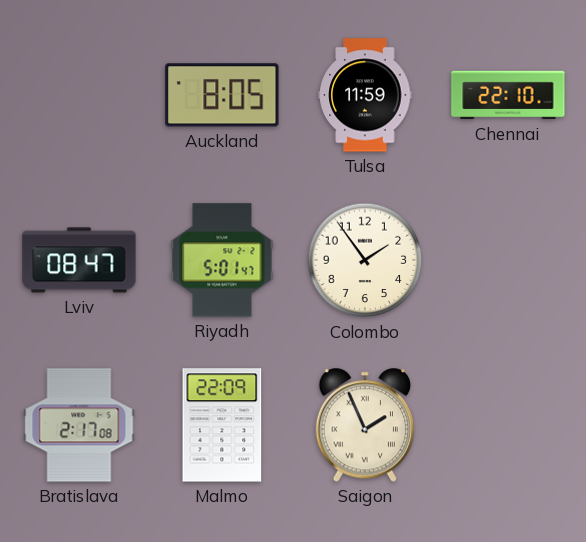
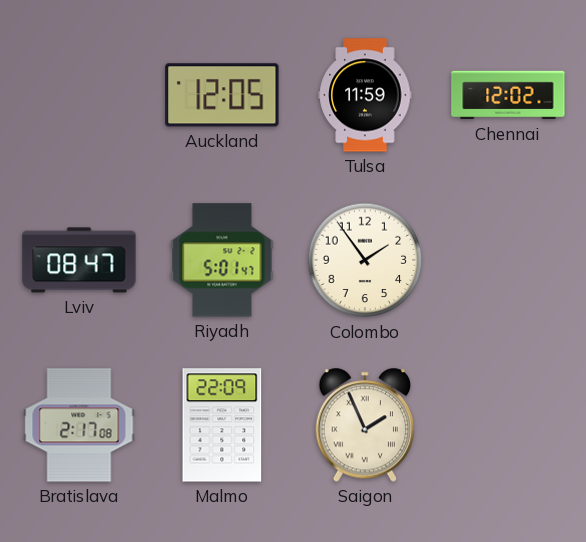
Auckland: 8:05 -> 12:05
Chennai: 22:10 -> 12:02
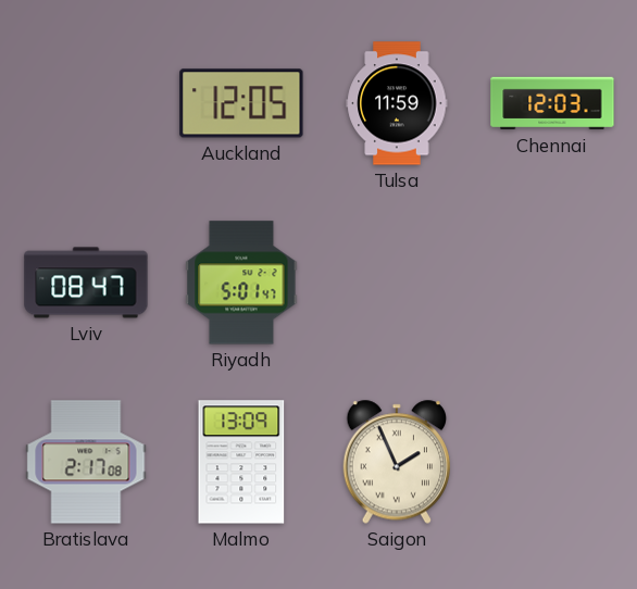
Chennai: 12:02 -> 12:03
Colombo: 1:54 -> none
Malmo: 22:09 -> 13:09
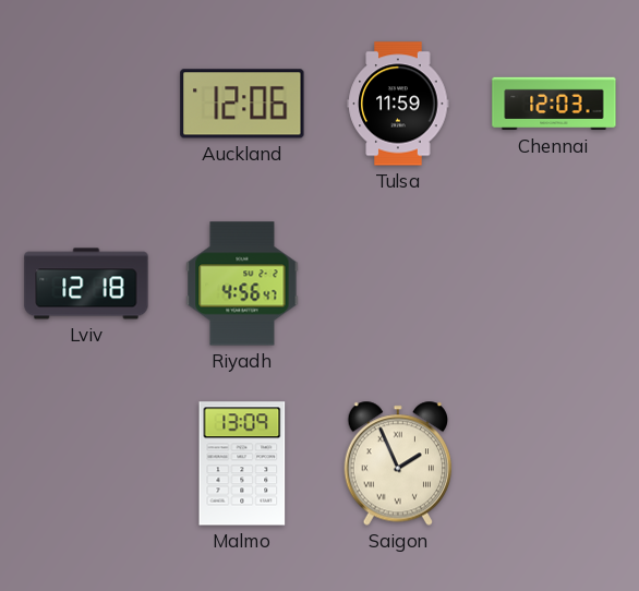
Auckland: 12:05 -> 12:06
Lviv: 08:47 -> 12:18
Riyadh: 5:01 -> 4:56
Bratislava: 2:17 -> none
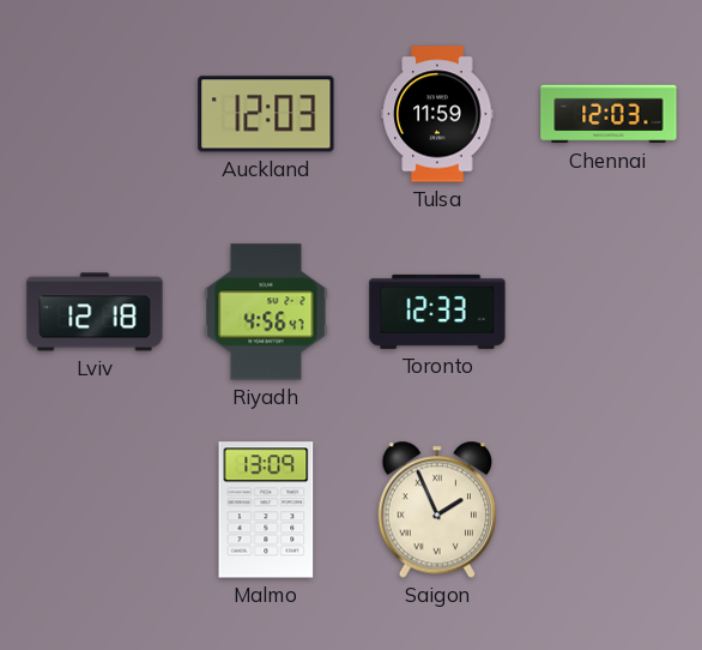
Auckland: 12:06 -> 12:03
Toronto: none -> 12:33
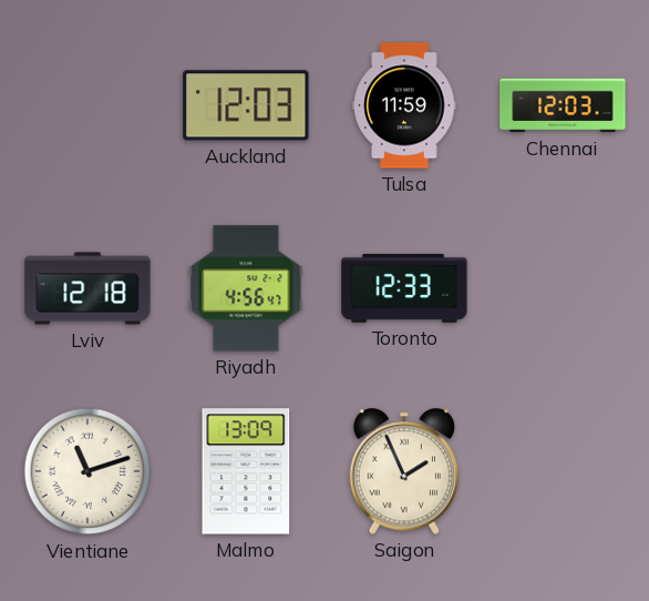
Vientiane: none -> 11:12
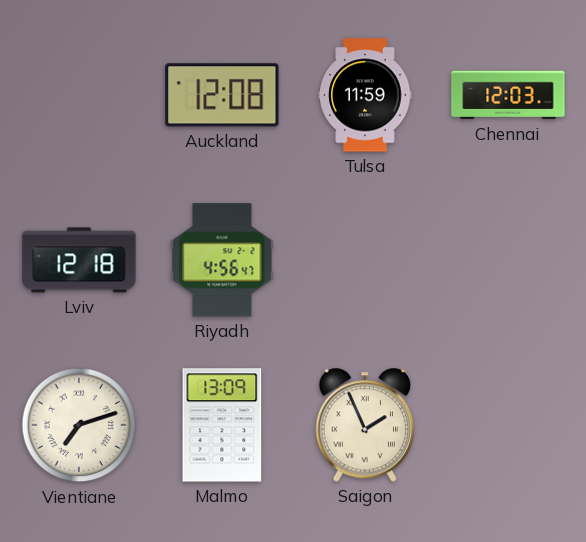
Auckland: 12:03 -> 12:08
Toronto: 12:33 -> none
Vientiane: 11:12 -> 7:12
